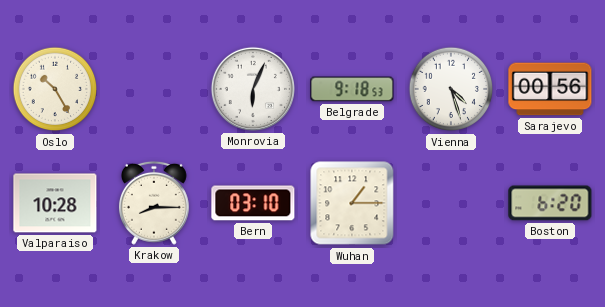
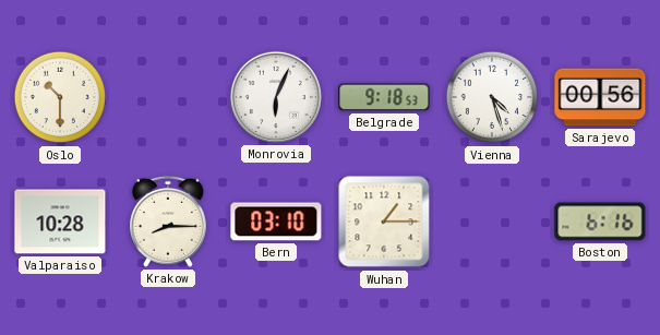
Oslo: 10:25 -> 10:30
Boston: 6:20 -> 6:16
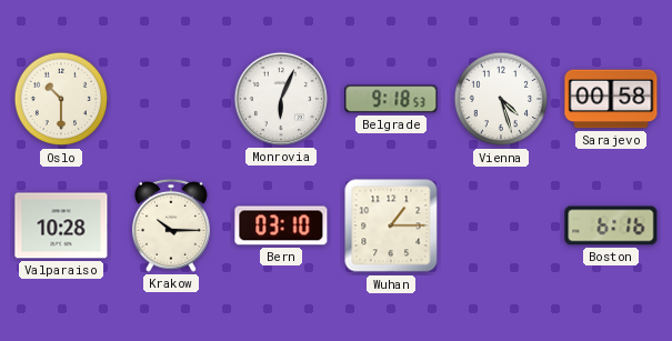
Sarajevo: 00:56 -> 00:58
Krakow: 8:15 -> 10:15
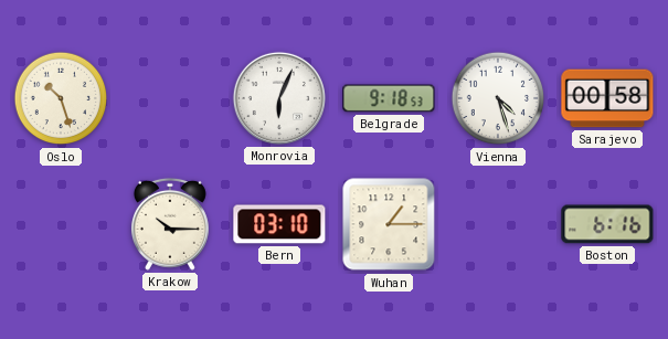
Oslo: 10:30 -> 10:27
Valparaiso: 10:28 -> none
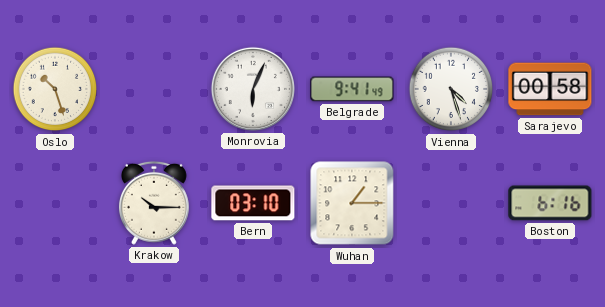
Belgrade: 9:18 -> 9:41
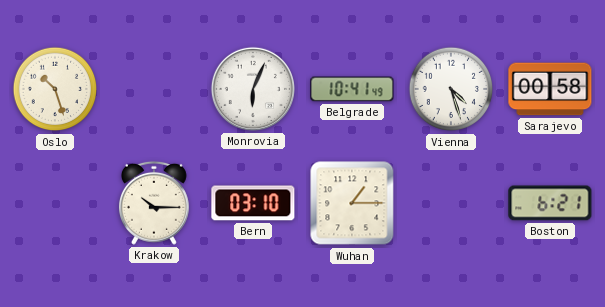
Belgrade: 9:41 -> 10:41
Boston: 6:16 -> 6:21
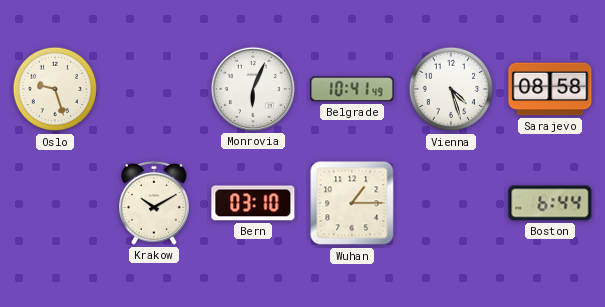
Oslo: 10:27 -> 9:27
Sarajevo: 00:58 -> 08:58
Krakow: 10:15 -> 10:10
Boston: 6:21 -> 6:44
